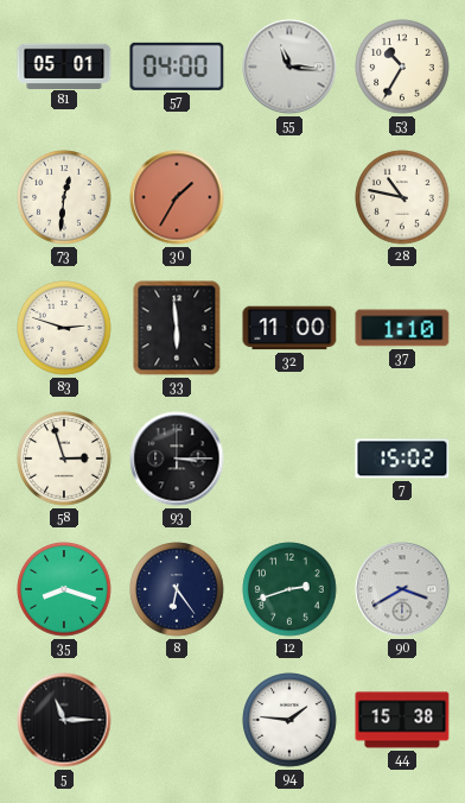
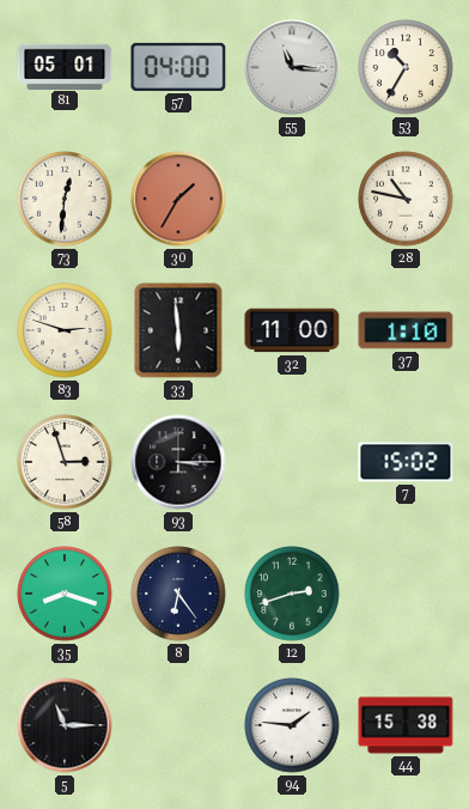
90: 3:40 -> none
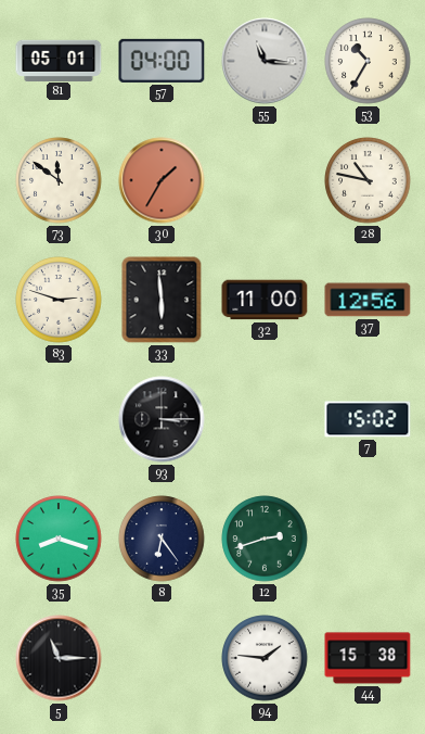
73: 12:31 -> 11:51
37: 1:10 -> 12:56
58: 2:57 -> none
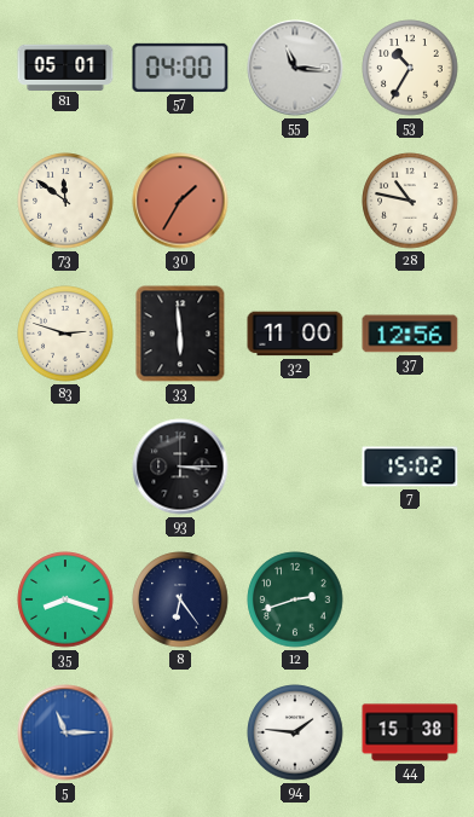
5 dial: black -> blue
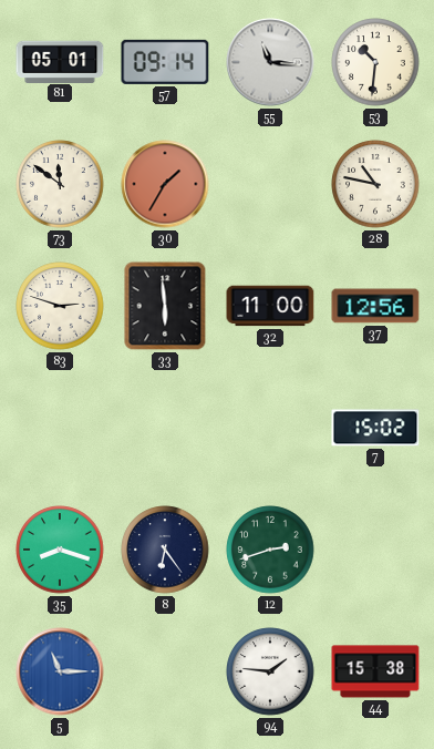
57: 04:00 -> 09:14
53: 10:35 -> 10:31
93: 3:15 -> none
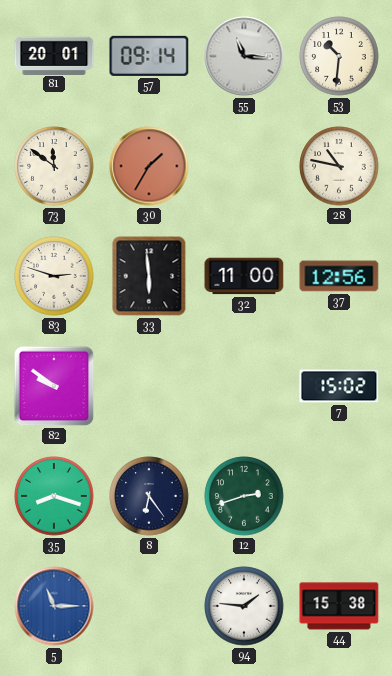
81: 05:01 -> 20:01
82: none -> 9:51
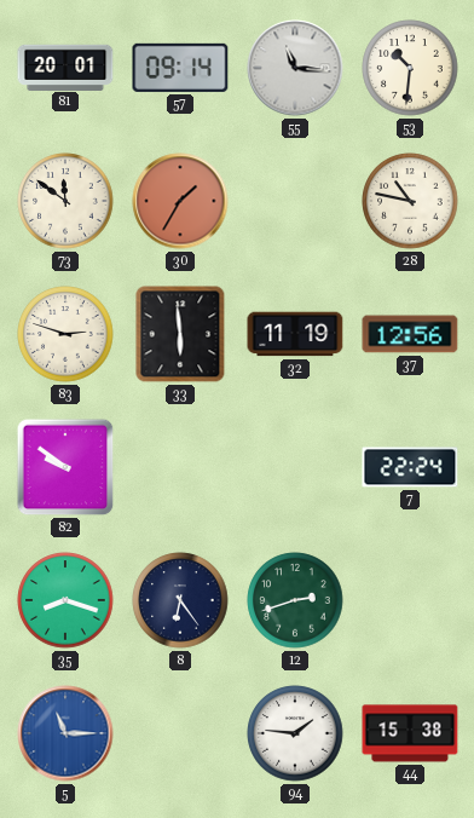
32: 11:00 -> 11:19
7: 15:02 -> 22:24
